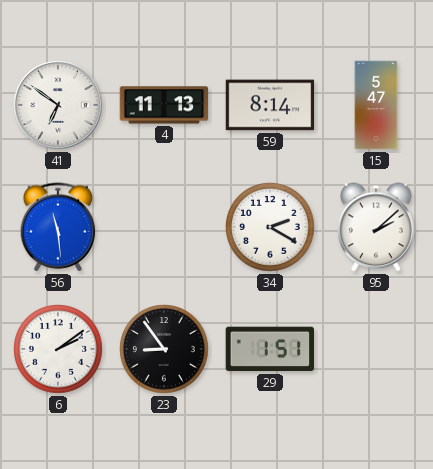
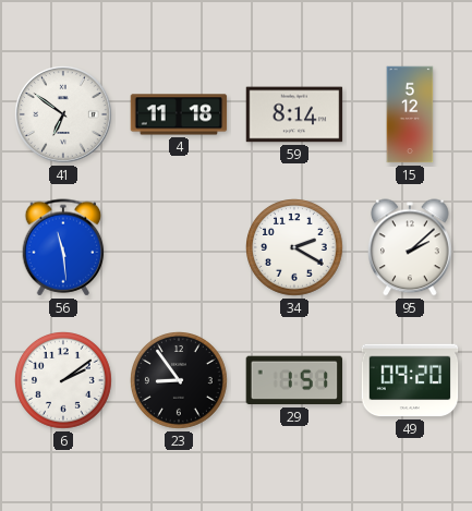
4: 11:13 -> 11:18
15: 5:47 -> 5:12
49: none -> 09:20
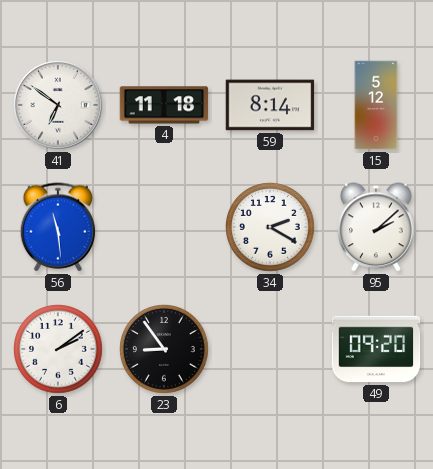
29: 1:51 -> none
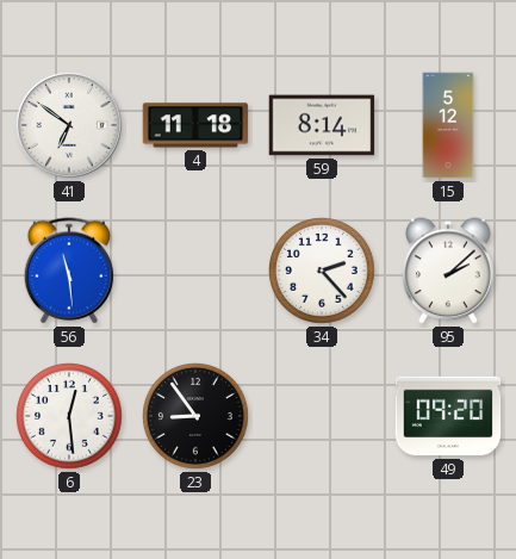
34: 2:20 -> 2:23
6: 2:09 -> 12:29
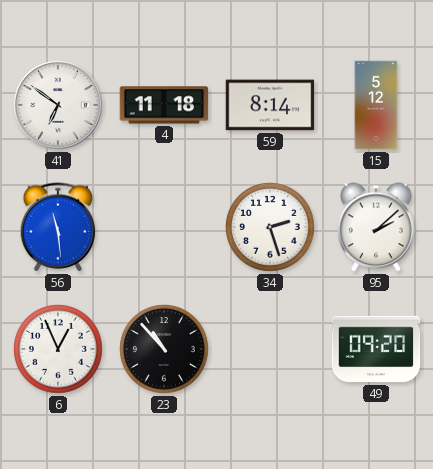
34: 2:23 -> 2:27
6: 12:29 -> 12:56
23: 8:54 -> 10:53
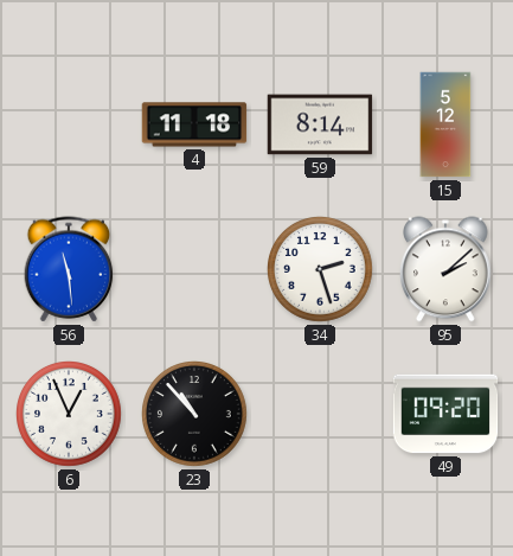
41: 6:51 -> none
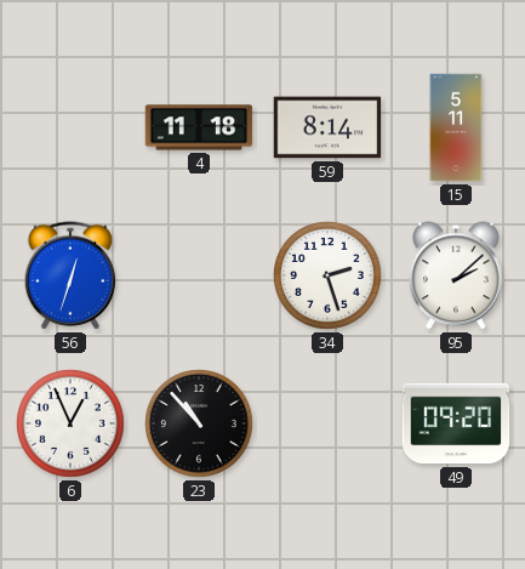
15: 5:12 -> 5:11
56: 11:29 -> 12:33
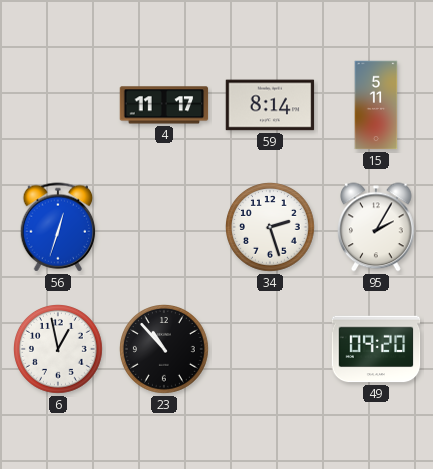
4: 11:18 -> 11:17
95: 2:08 -> 2:05
6: 12:56 -> 12:58
